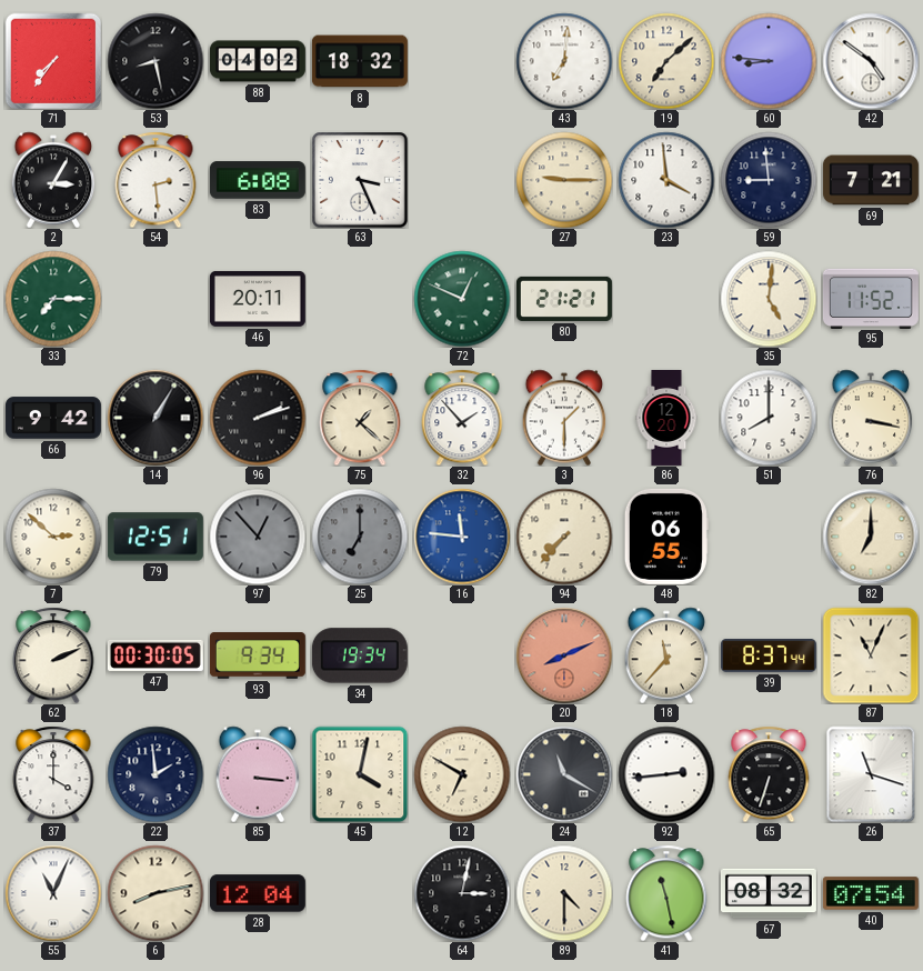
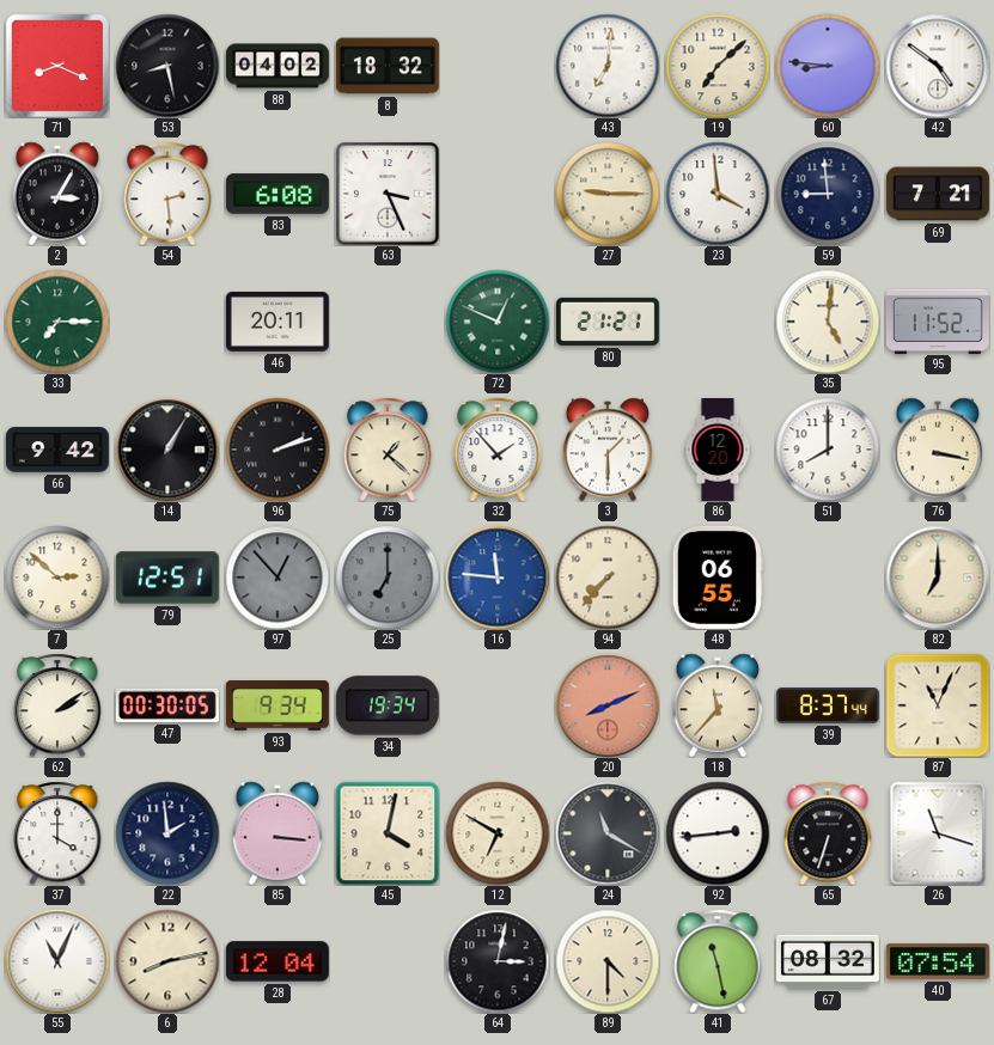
71: 7:36 -> 8:19
62: 2:11 -> 2:09
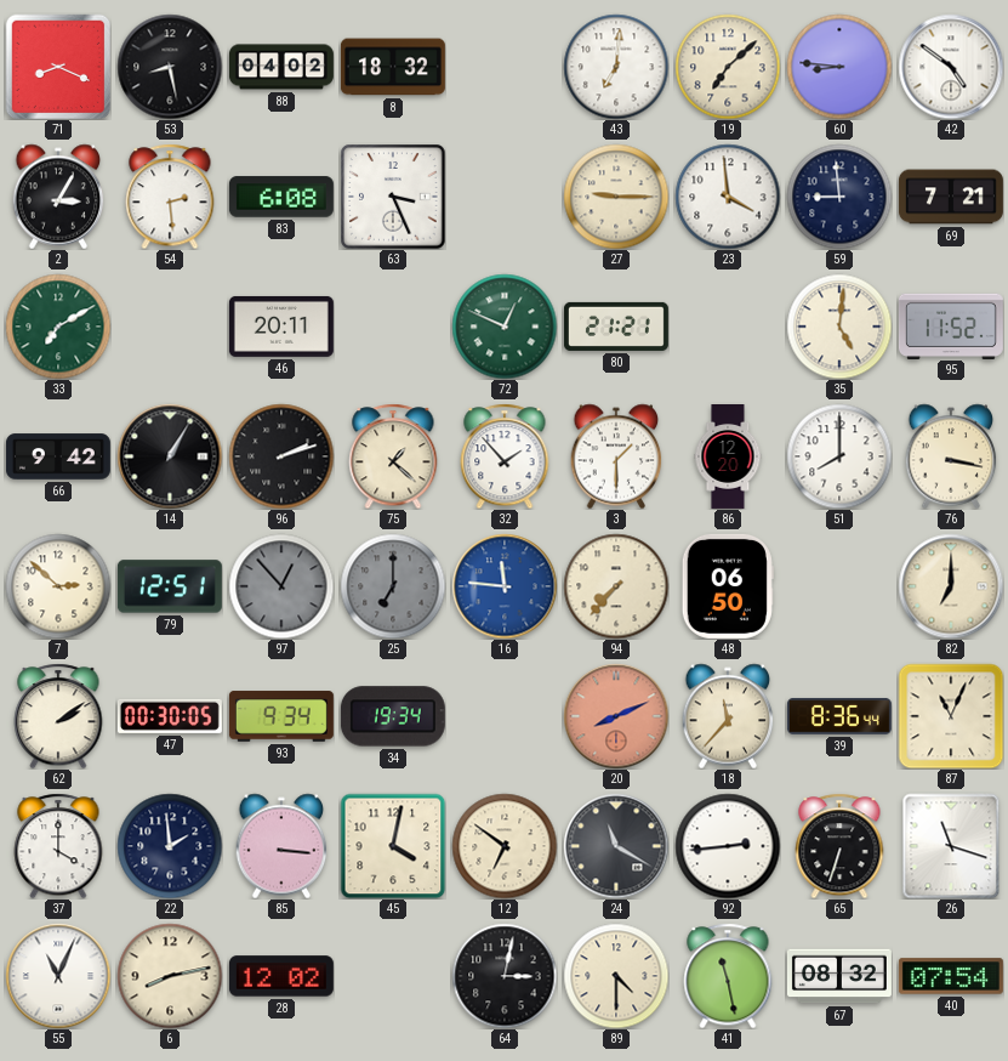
33: 7:15 -> 7:10
48: 06:55 -> 06:50
39: 8:37 -> 8:36
12: 6:50 -> 6:51
28: 12:04 -> 12:02
